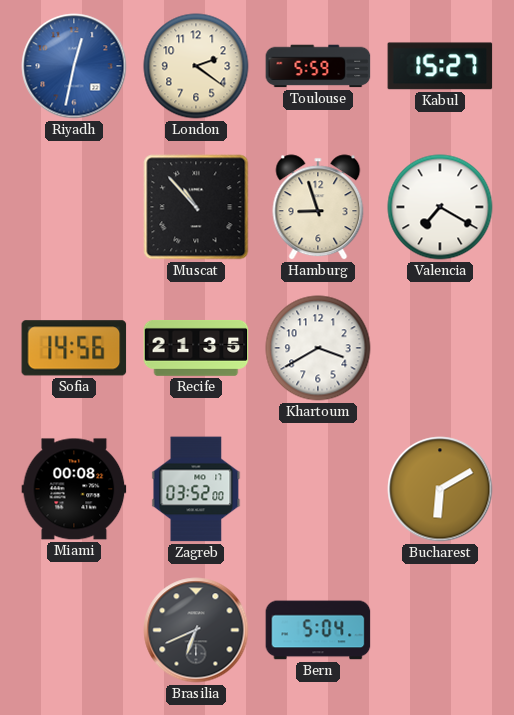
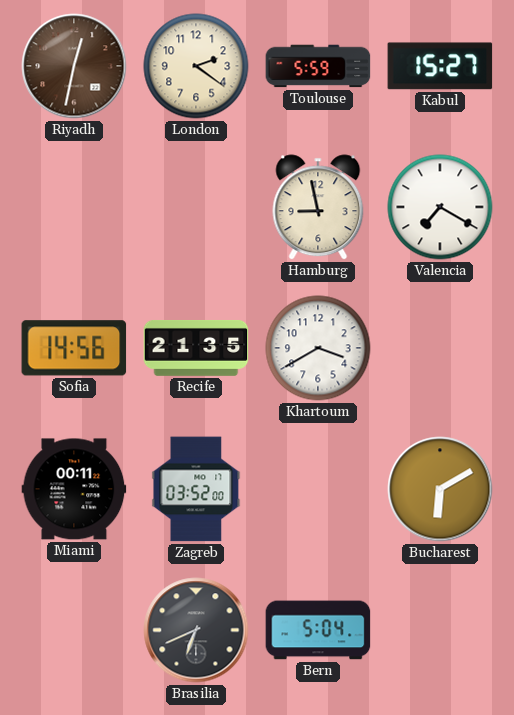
Riyadh dial: blue -> brown
Muscat: 10:53 -> none
Hamburg: 8:57 -> 8:58
Miami: 00:08 -> 00:11
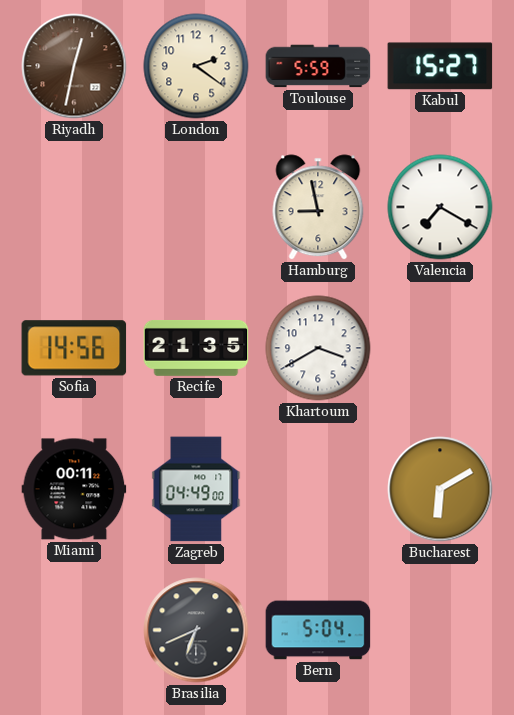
Zagreb: 03:52 -> 04:49
